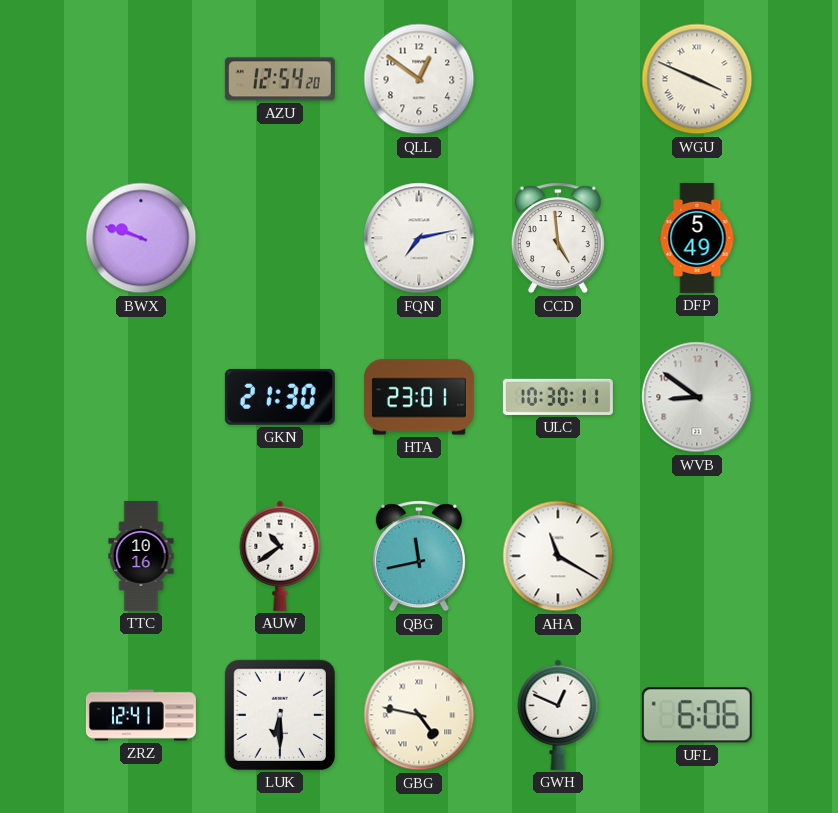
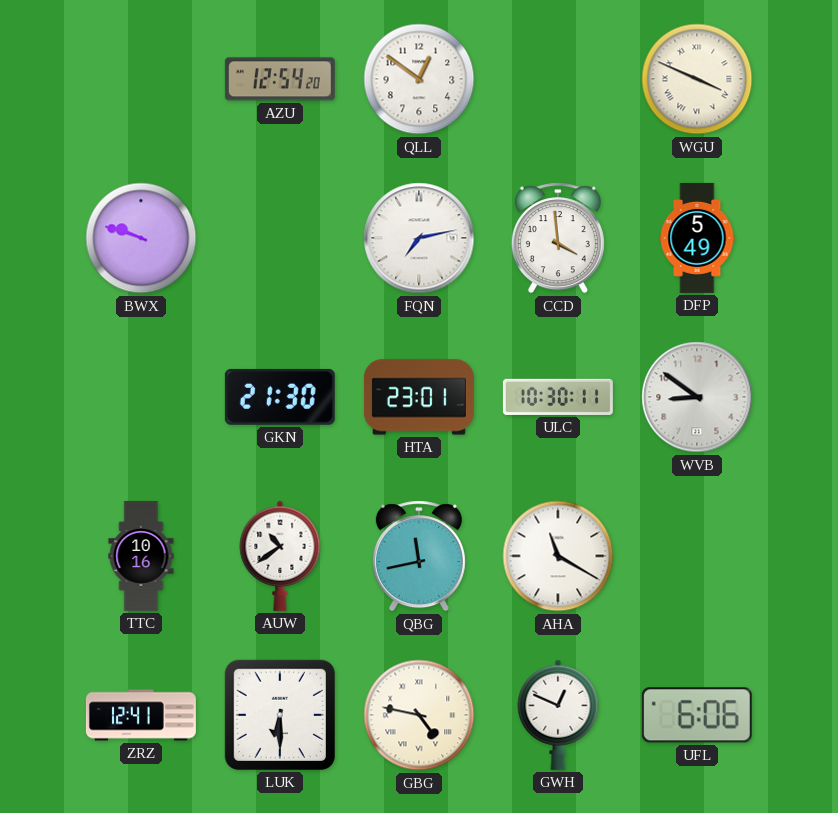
CCD: 4:59 -> 3:59
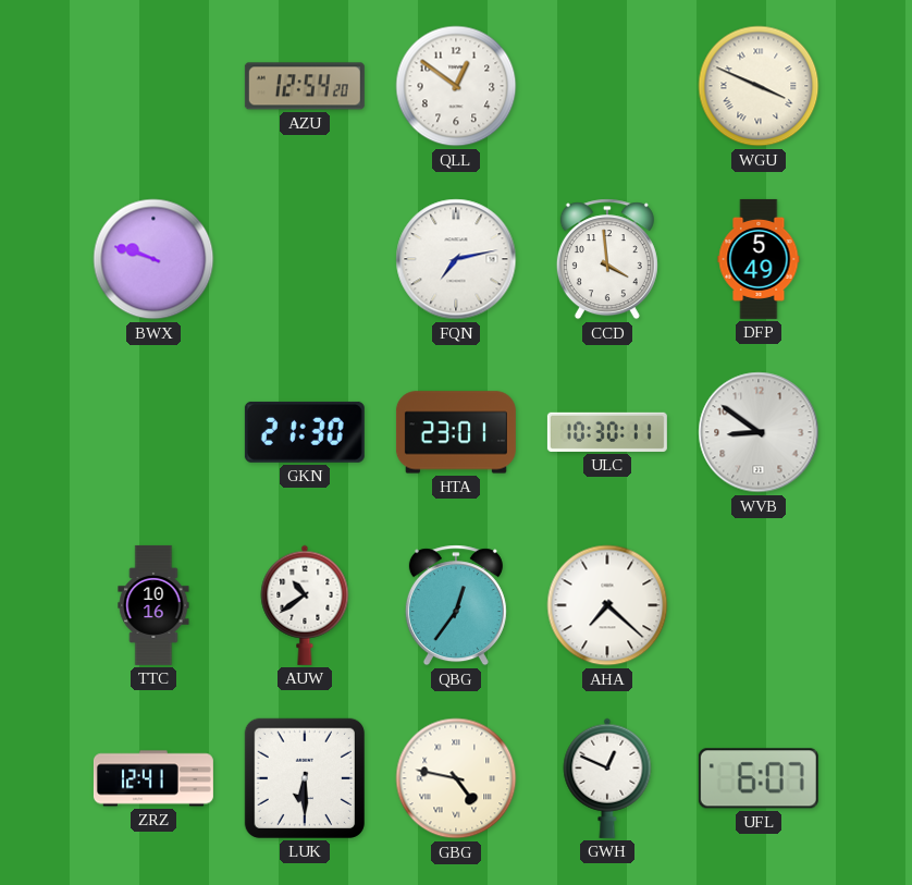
QBG: 11:43 -> 12:36
AHA: 11:20 -> 7:22
UFL: 6:06 -> 6:07
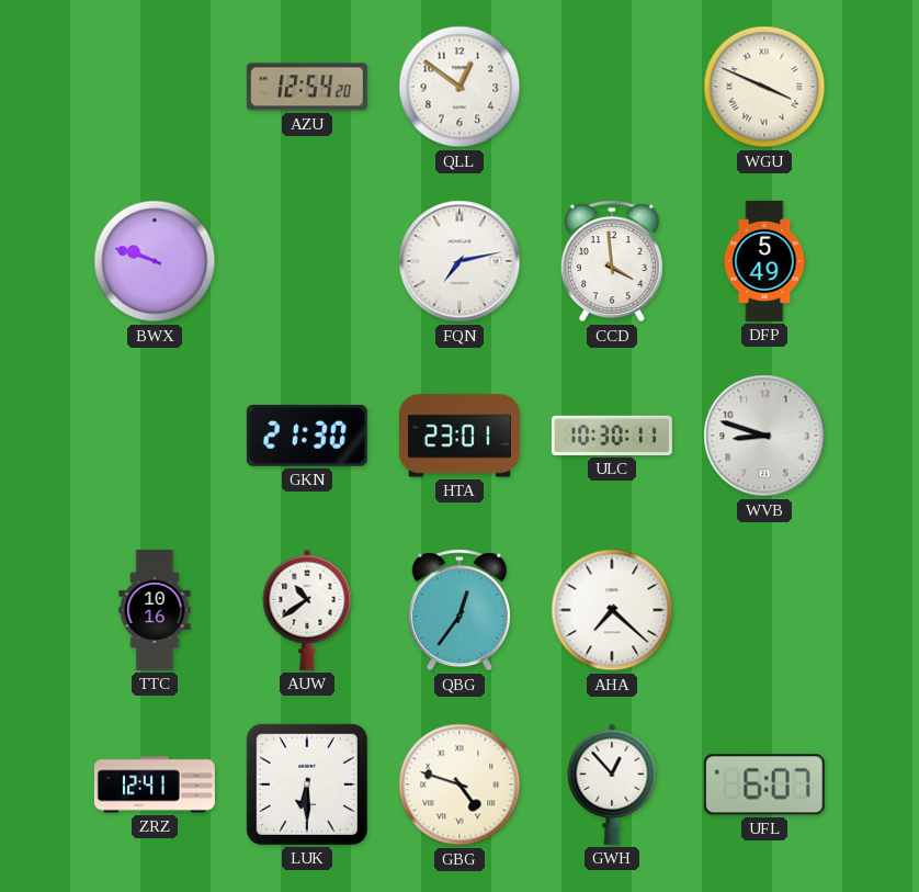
WVB: 8:51 -> 8:48
GBG: 4:47 -> 4:48
GWH: 12:49 -> 12:53
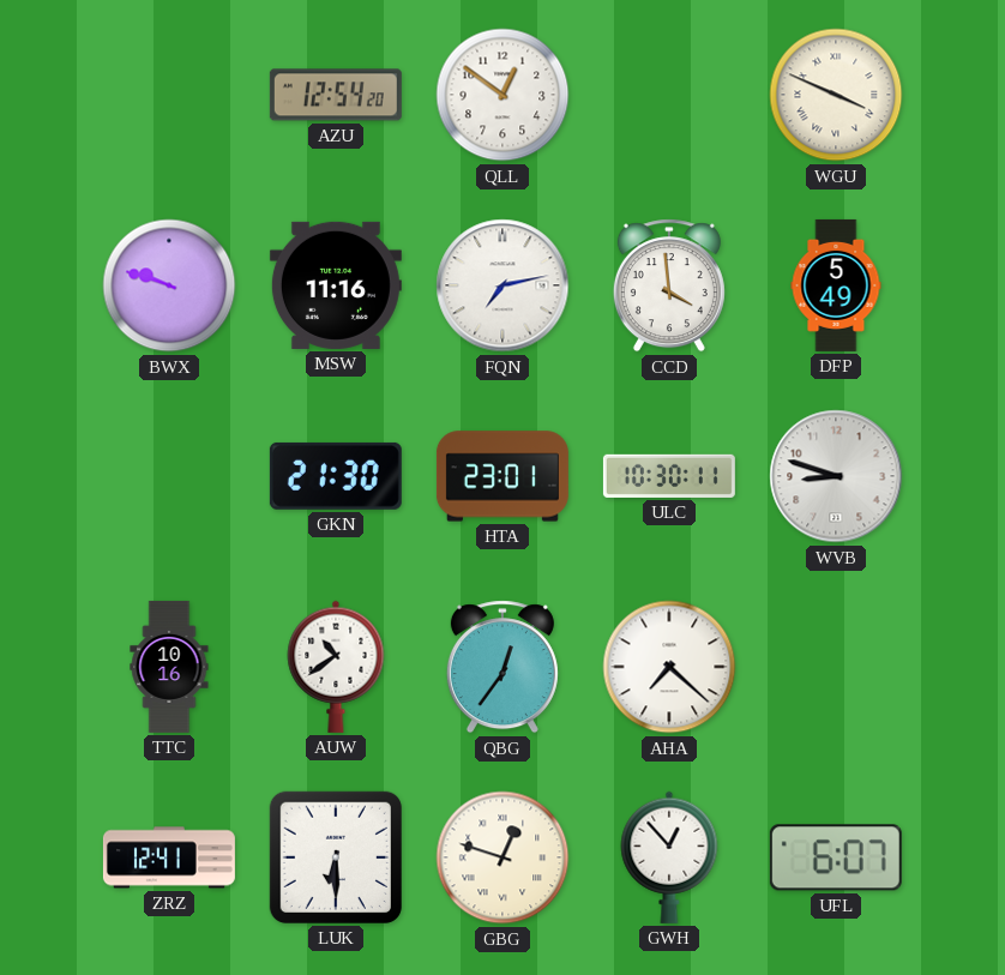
MSW: none -> 11:16
GBG: 4:48 -> 12:48
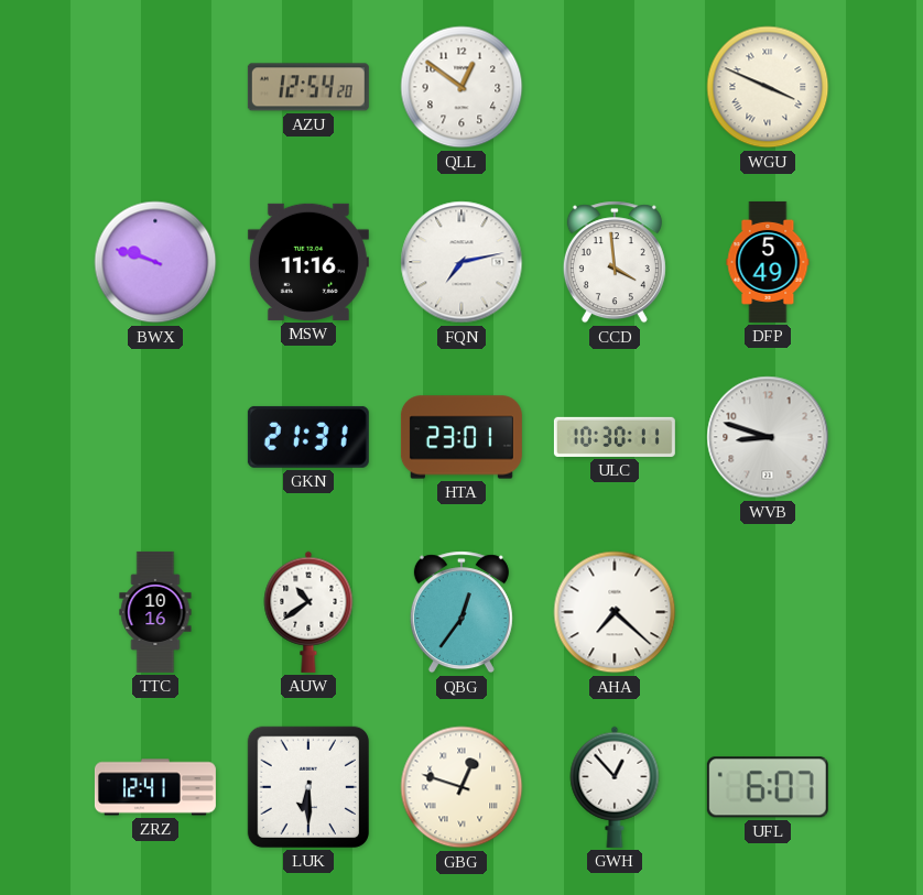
GKN: 21:30 -> 21:31
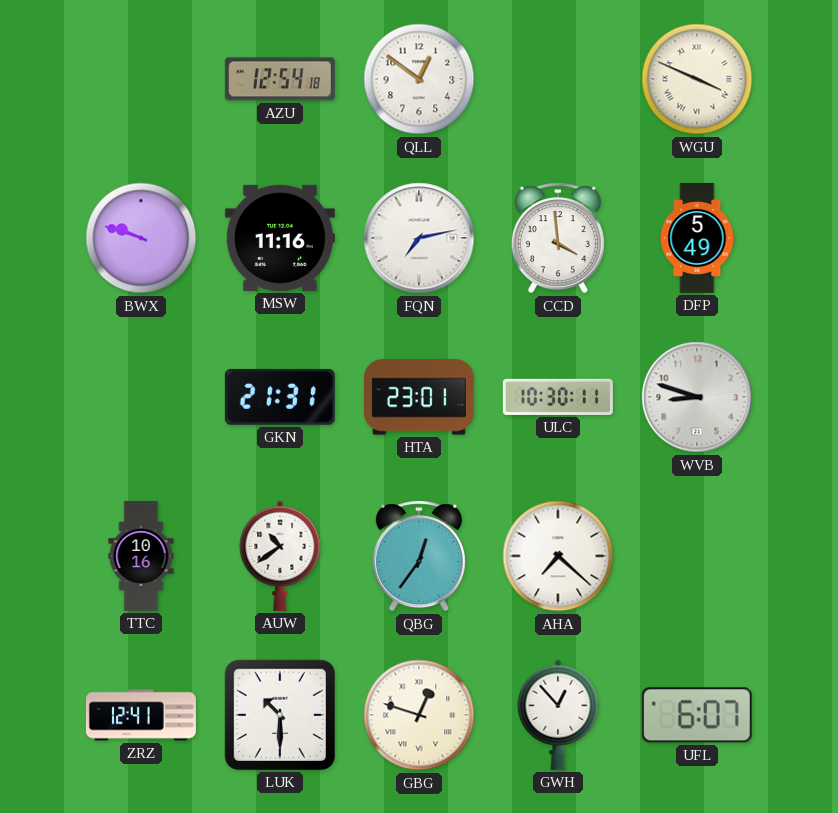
AZU: 12:54:20 -> 12:54:18
LUK: 6:30 -> 10:30
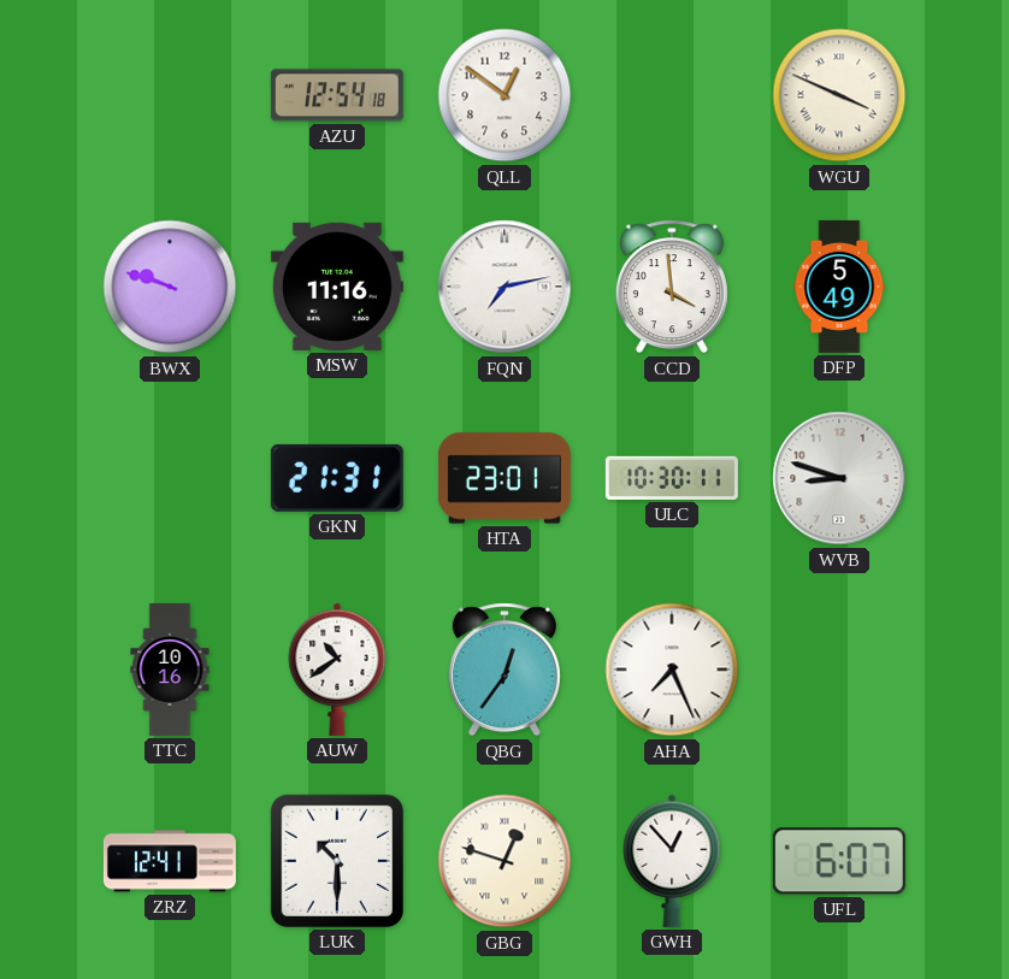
AHA: 7:22 -> 7:26
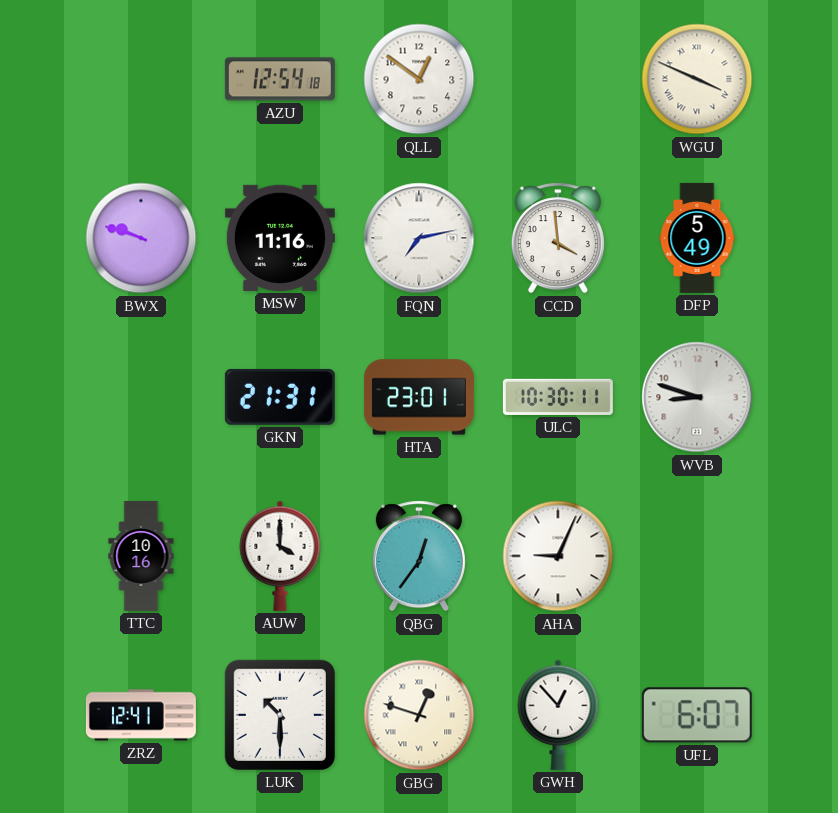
AUW: 10:39 -> 4:00
AHA: 7:26 -> 9:04
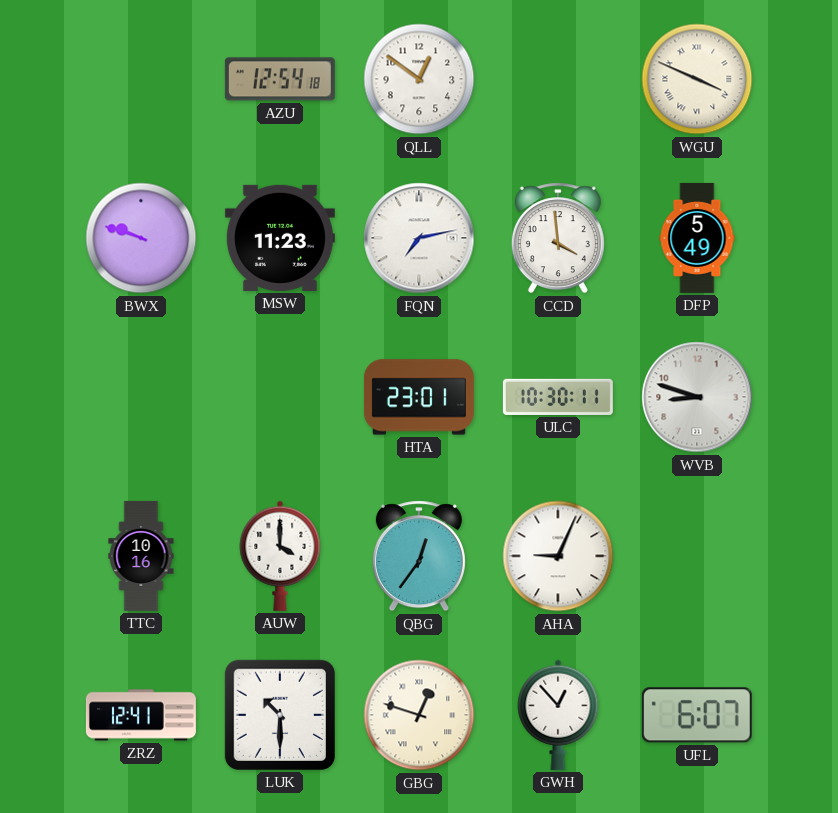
MSW: 11:16 -> 11:23
GKN: 21:31 -> none
